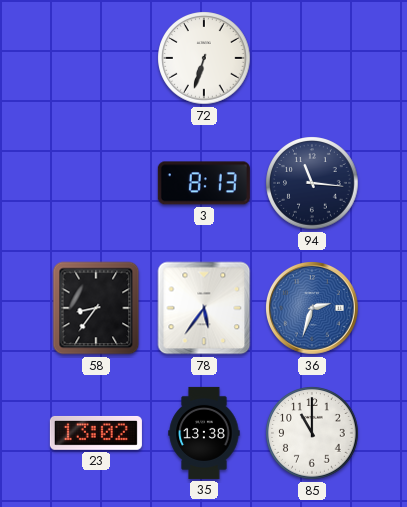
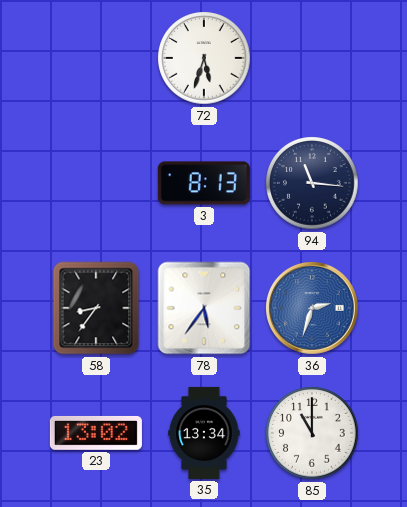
72: 6:33 -> 5:33
35: 13:38 -> 13:34
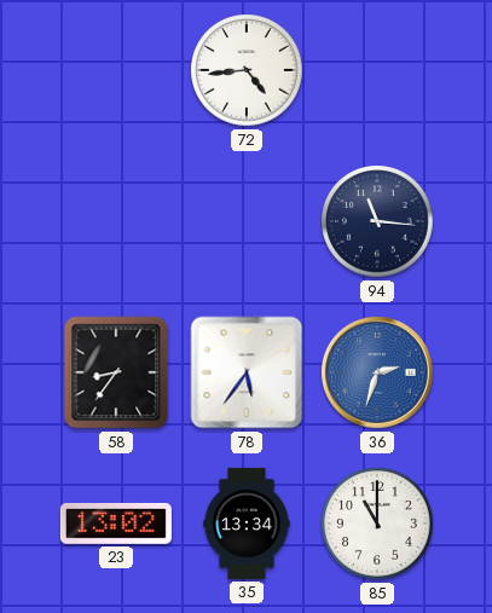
72: 5:33 -> 4:44
3: 8:13 -> none
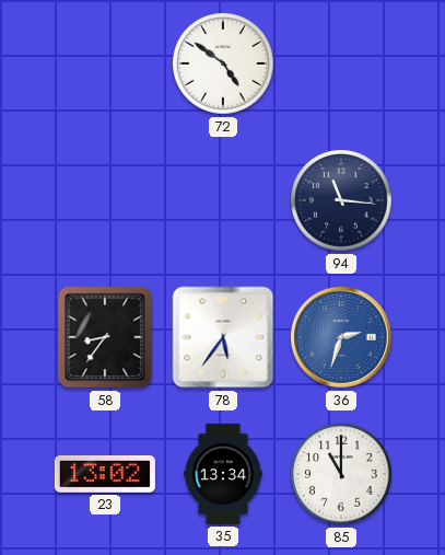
72: 4:44 -> 4:51
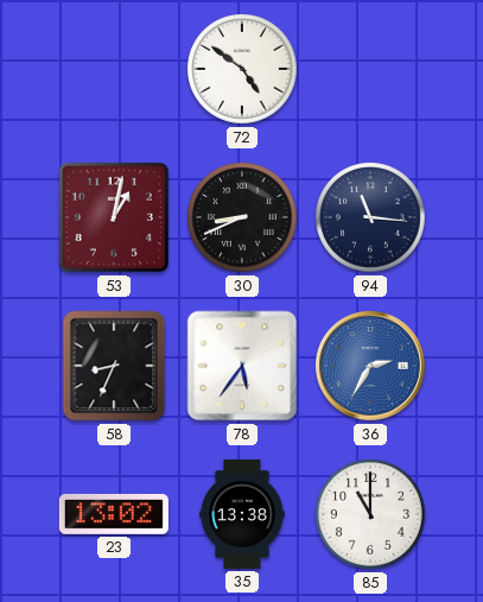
53: none -> 1:02
30: none -> 8:41
58: 8:36 -> 8:34
36: 2:33 -> 2:35
35: 13:34 -> 13:38
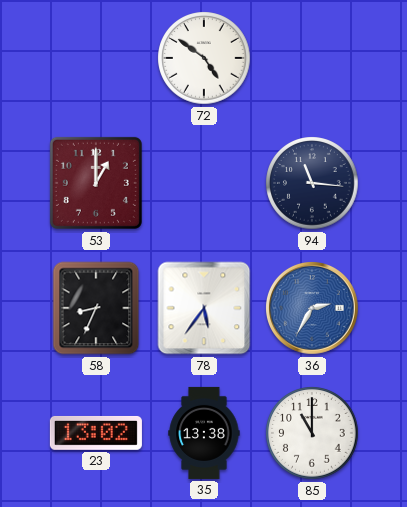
53: 1:02 -> 1:00
30: 8:41 -> none
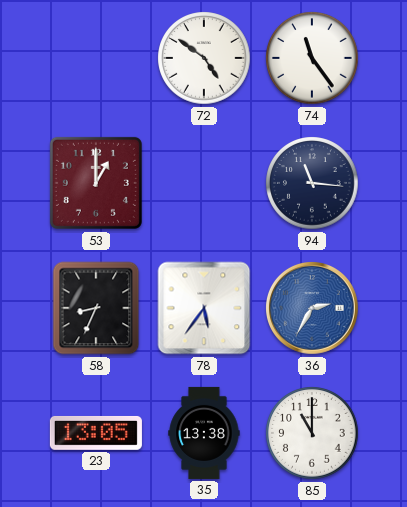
74: none -> 11:24
23: 13:02 -> 13:05
